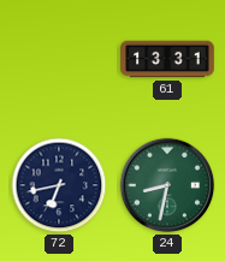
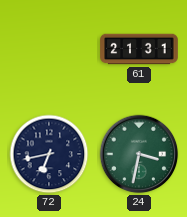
61: 13:31 -> 21:31
24: 8:32 -> 3:32
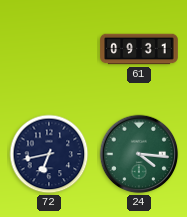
61: 21:31 -> 09:31
24: 3:32 -> 4:16
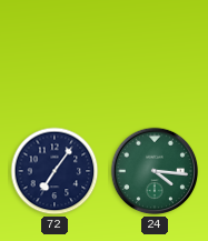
61: 09:31 -> none
72: 6:43 -> 7:06
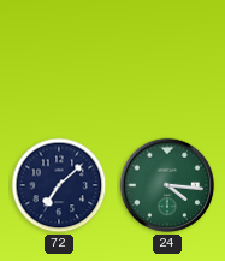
72: 7:06 -> 7:08
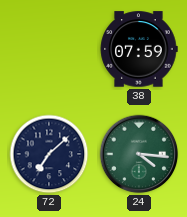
38: none -> 07:59
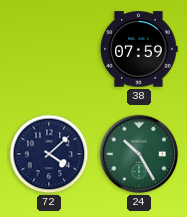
72: 7:08 -> 4:08
24: 4:16 -> 10:25
